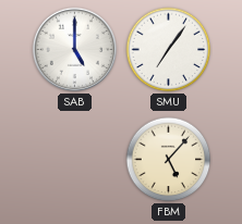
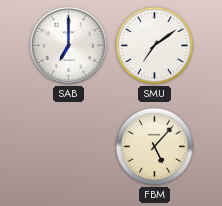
SAB: 5:00 -> 7:00
SMU: 7:06 -> 7:09
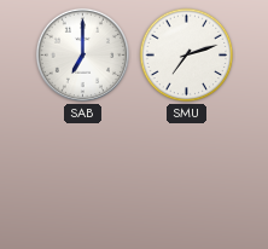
SMU: 7:09 -> 7:12
FBM: 5:07 -> none
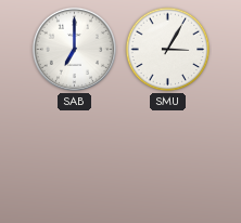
SMU: 7:12 -> 3:05
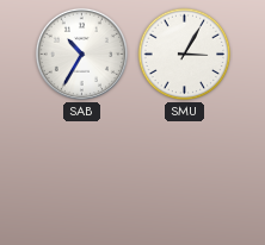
SAB: 7:00 -> 10:35
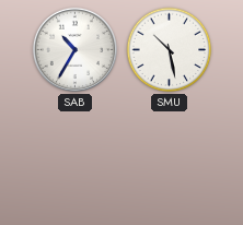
SMU: 3:05 -> 10:28
